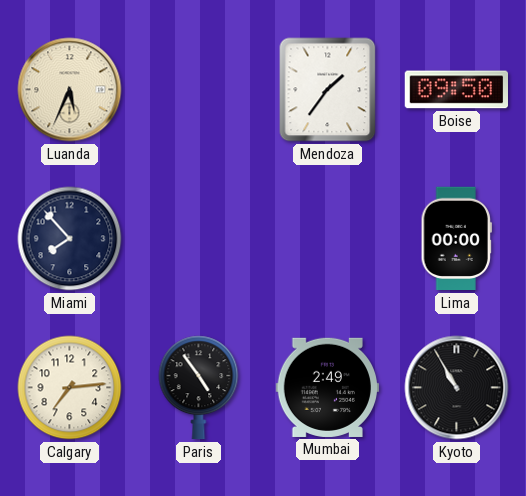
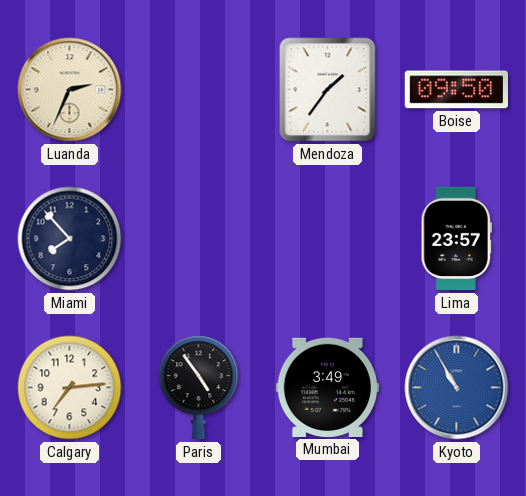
Luanda: 5:34 -> 2:34
Lima: 00:00 -> 23:57
Mumbai: 2:49 -> 3:49
Kyoto dial: black -> blue
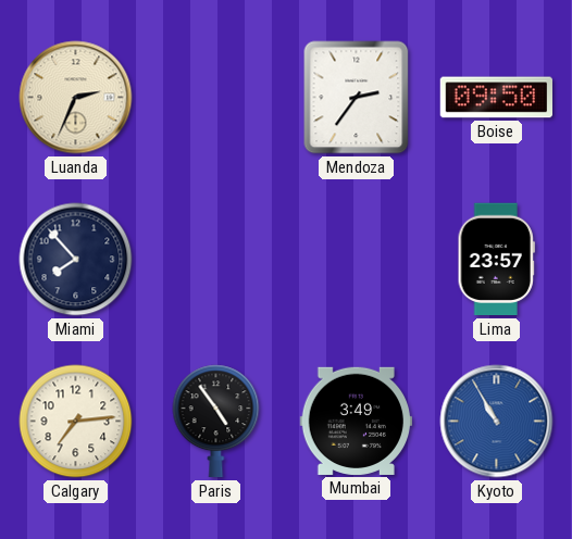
Mendoza: 1:36 -> 2:36
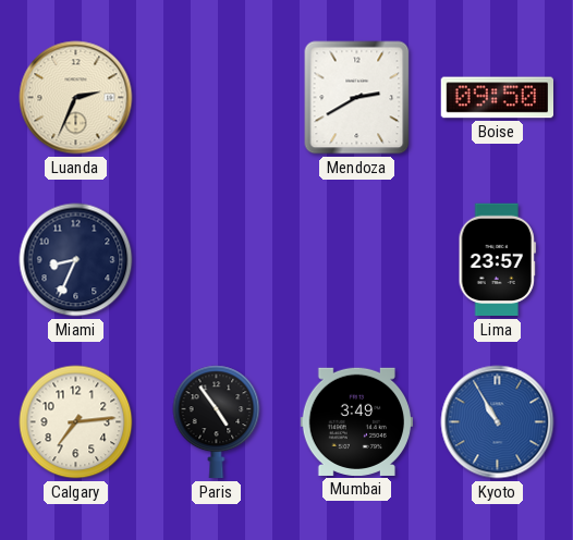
Mendoza: 2:36 -> 2:40
Miami: 7:53 -> 8:34
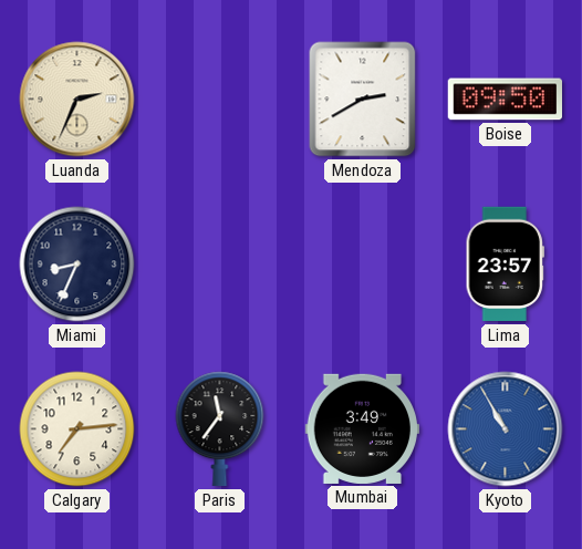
Paris: 4:54 -> 11:36
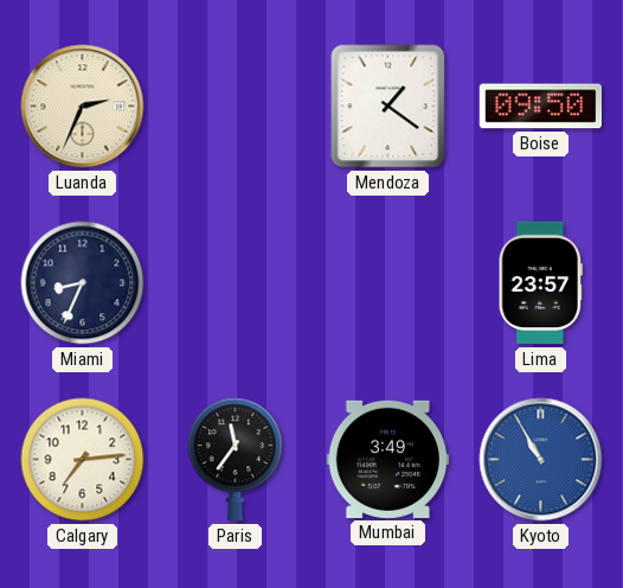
Mendoza: 2:40 -> 1:21
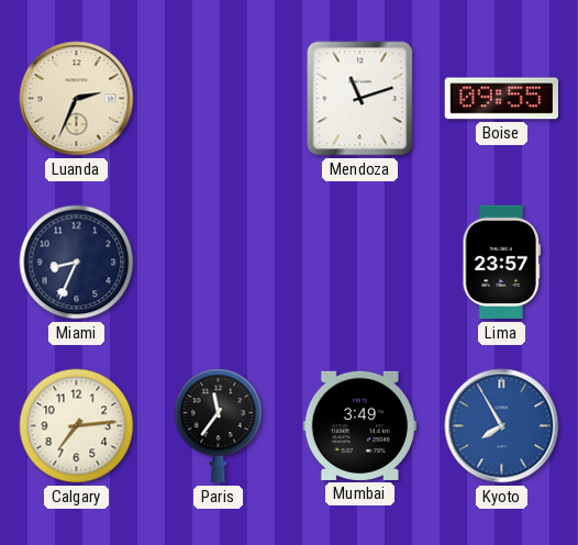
Mendoza: 1:21 -> 11:12
Boise: 09:50 -> 09:55
Kyoto: 10:55 -> 7:55
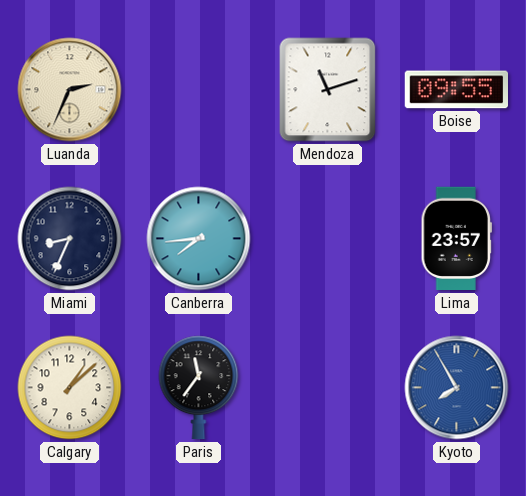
Canberra: none -> 7:44
Calgary: 7:14 -> 1:08
Mumbai: 3:49 -> none
